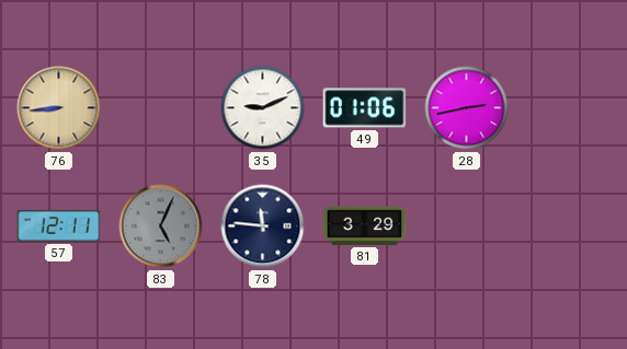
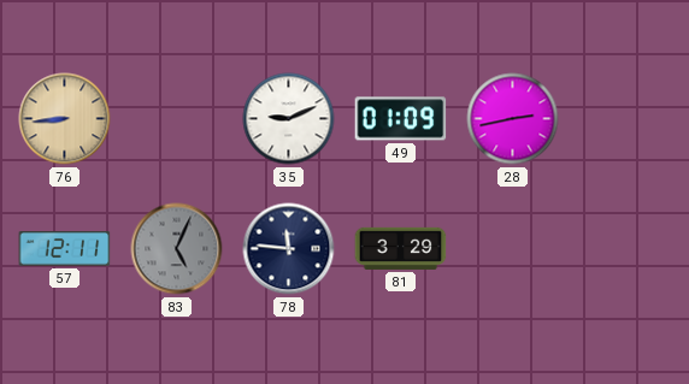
49: 01:06 -> 01:09
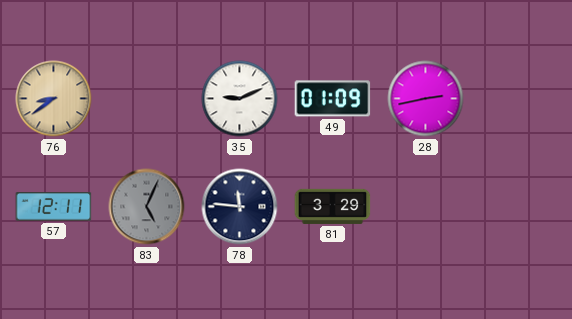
76: 8:44 -> 8:39
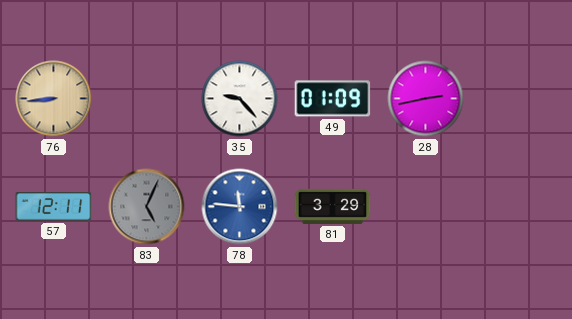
76: 8:39 -> 8:44
35: 9:11 -> 9:23
78 dial: navy -> blue
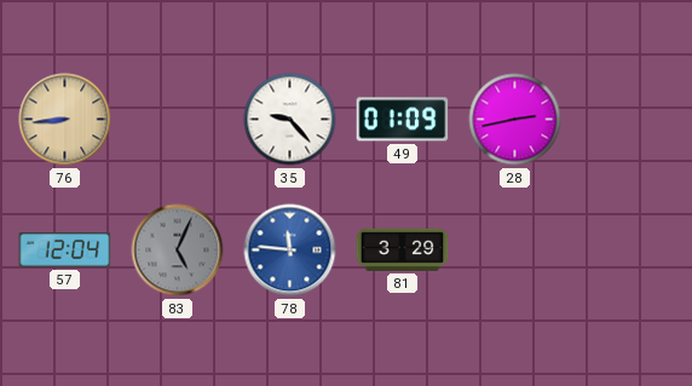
57: 12:11 -> 12:04
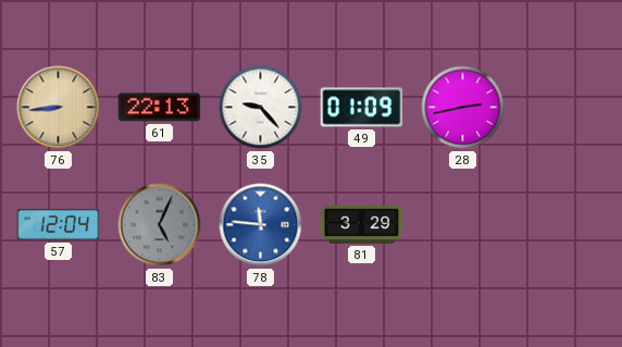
61: none -> 22:13
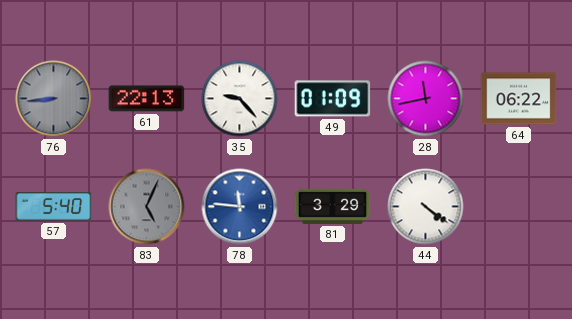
76 dial: champagne -> grey
28: 2:43 -> 11:43
64: none -> 06:22
57: 12:04 -> 5:40
44: none -> 4:21
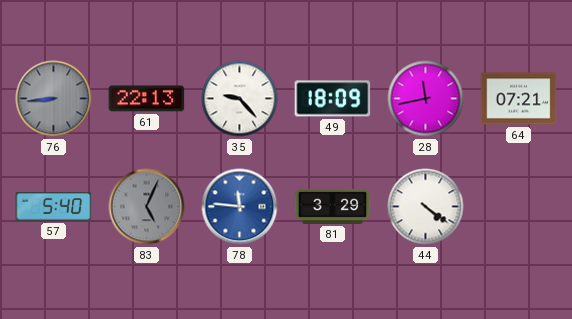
49: 01:09 -> 18:09
64: 06:22 -> 07:21
